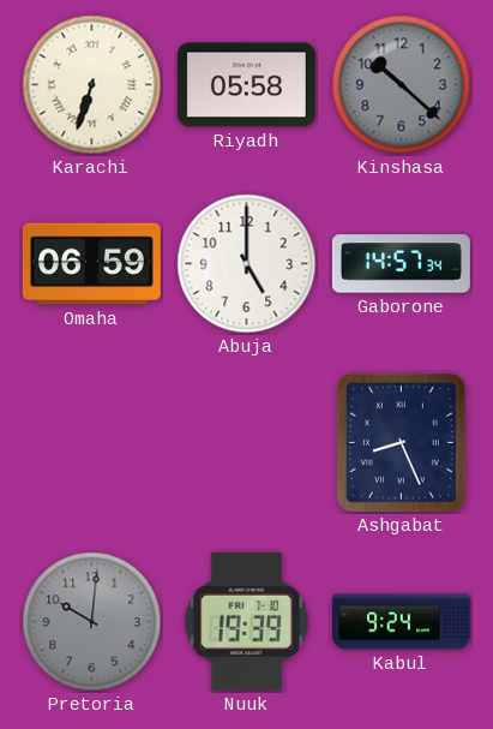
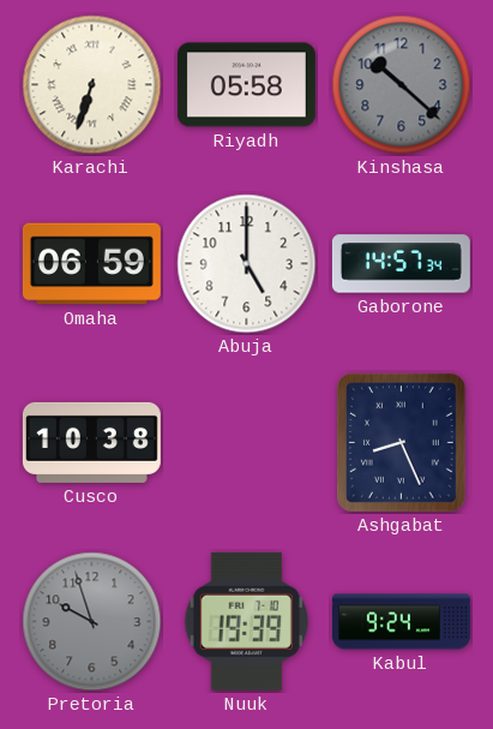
Cusco: none -> 10:38
Pretoria: 10:01 -> 9:57
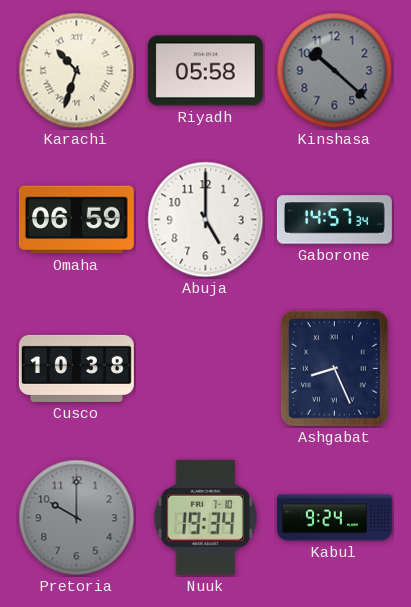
Karachi: 6:33 -> 10:33
Pretoria: 9:57 -> 10:00
Nuuk: 19:39 -> 19:34
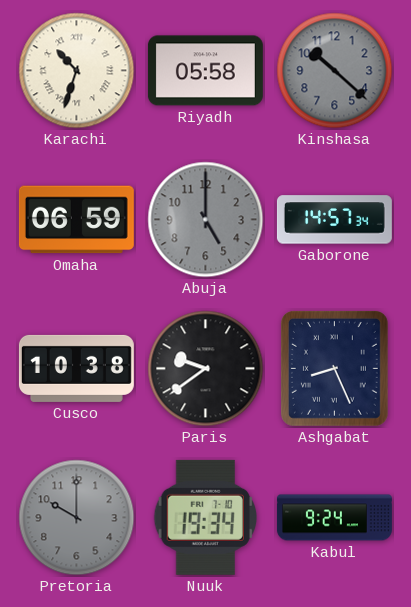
Abuja dial: white -> grey
Paris: none -> 9:39
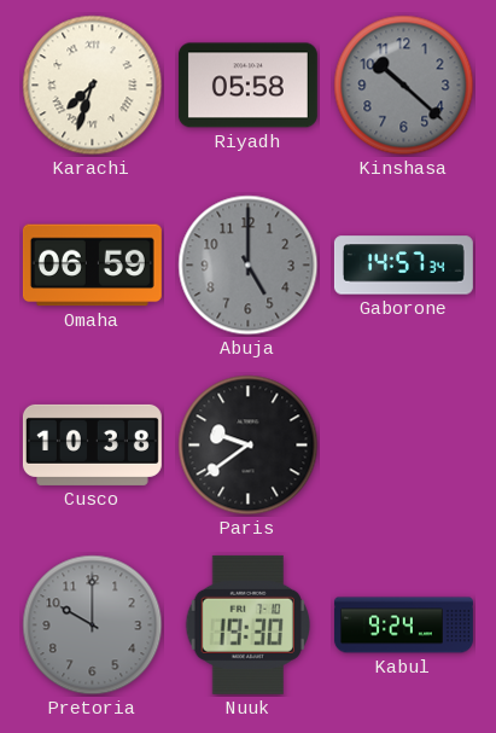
Karachi: 10:33 -> 7:33
Ashgabat: 8:26 -> none
Nuuk: 19:34 -> 19:30
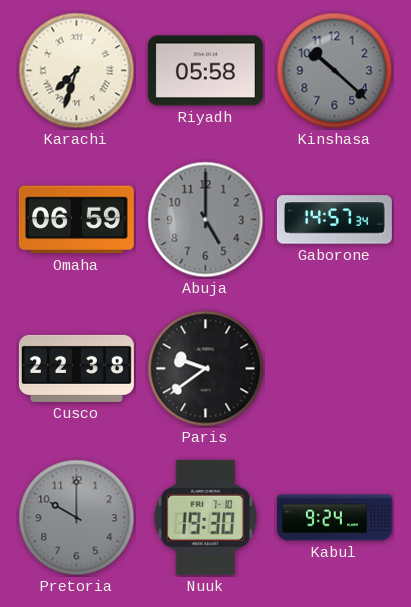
Cusco: 10:38 -> 22:38
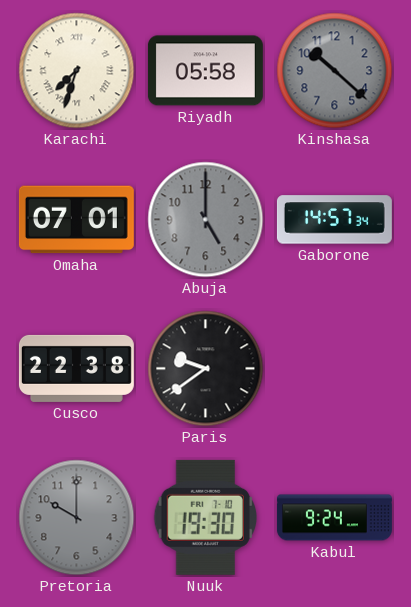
Omaha: 06:59 -> 07:01
